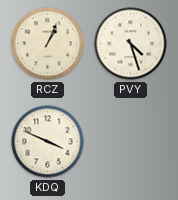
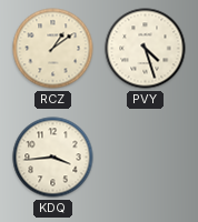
RCZ: 1:04 -> 1:09
KDQ: 3:49 -> 3:44
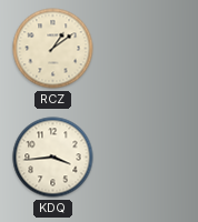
PVY: 4:27 -> none
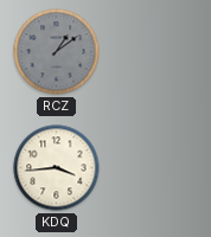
RCZ dial: cream -> grey
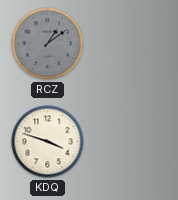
KDQ: 3:44 -> 3:48
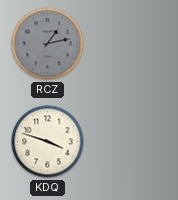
RCZ: 1:09 -> 1:13
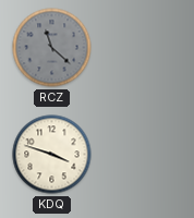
RCZ: 1:13 -> 11:22
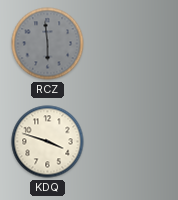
RCZ: 11:22 -> 5:59
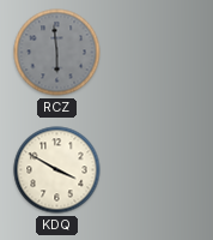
KDQ: 3:48 -> 3:50
